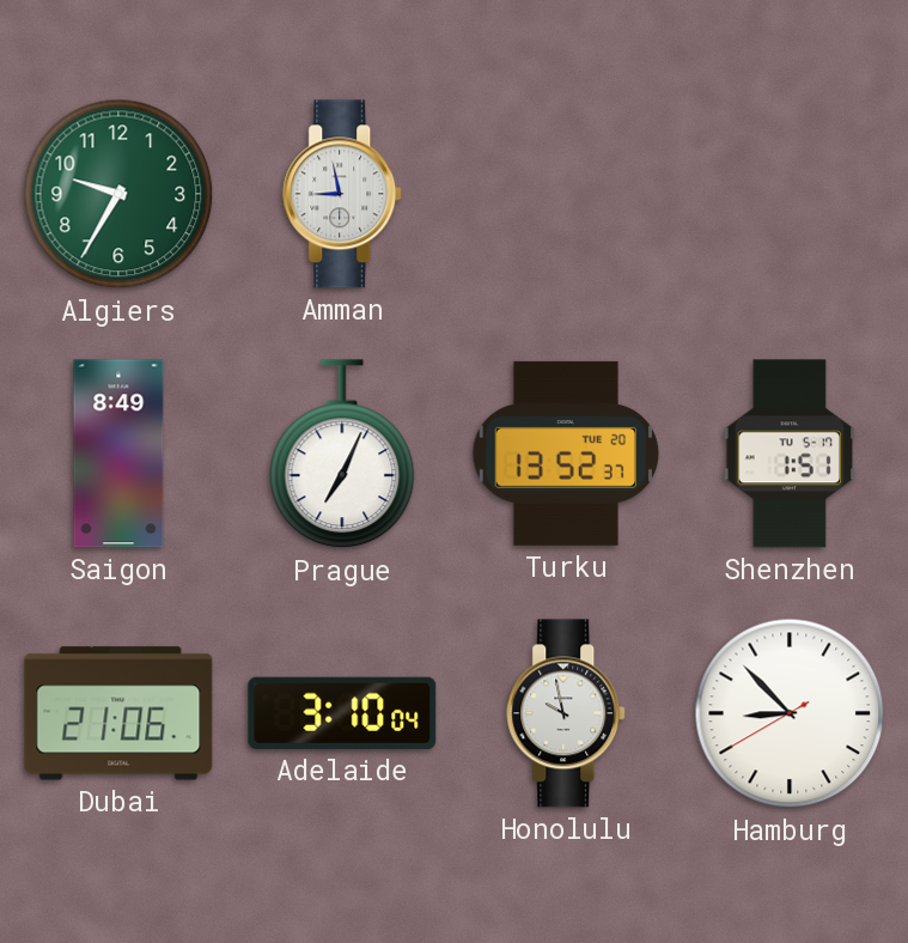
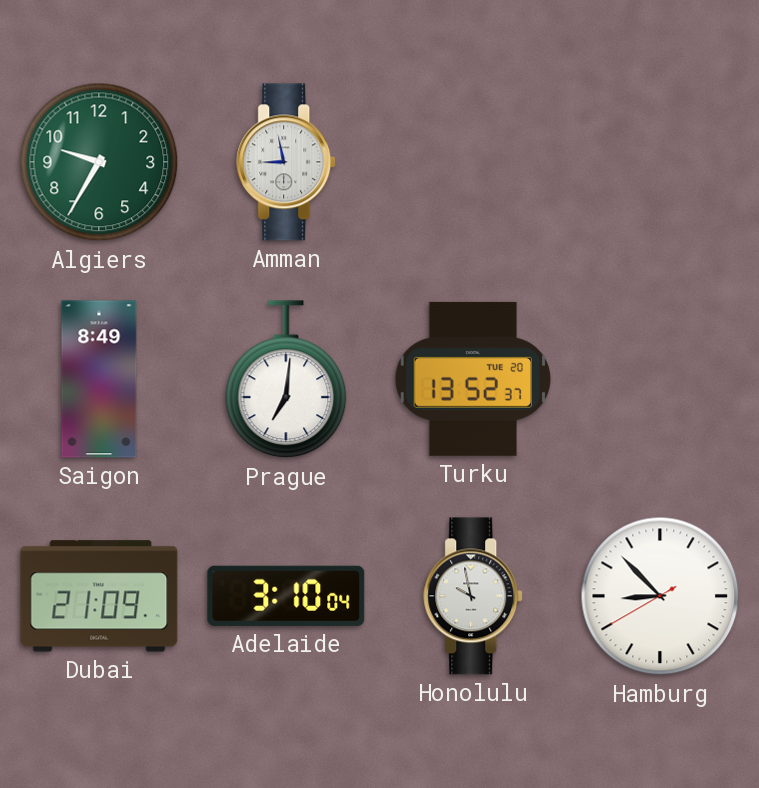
Prague: 7:04 -> 7:01
Shenzhen: 1:51 -> none
Dubai: 21:06 -> 21:09
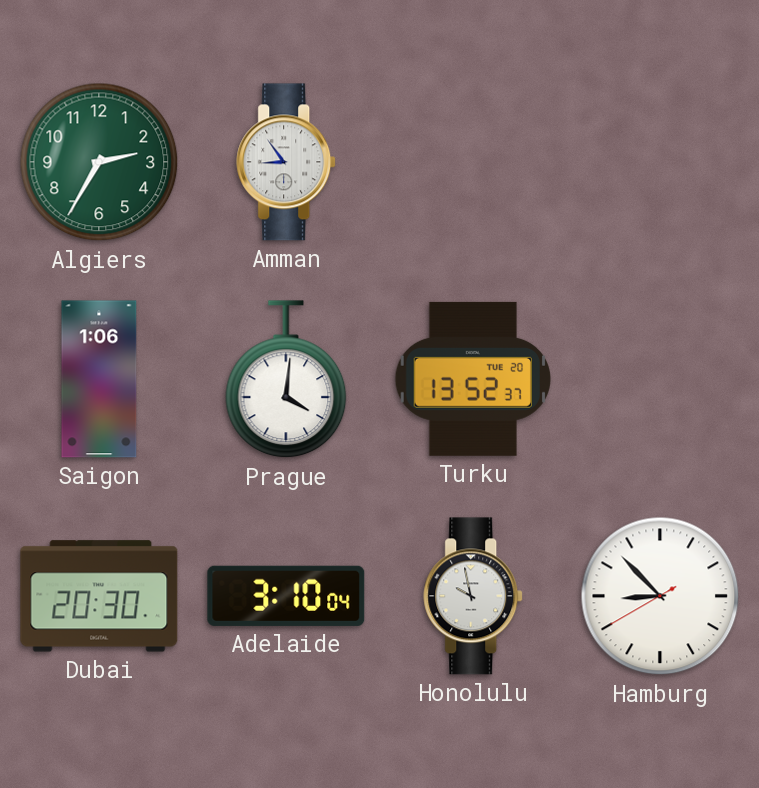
Algiers: 9:35 -> 2:35
Amman: 8:58 -> 8:54
Saigon: 8:49 -> 1:06
Prague: 7:01 -> 4:01
Dubai: 21:09 -> 20:30
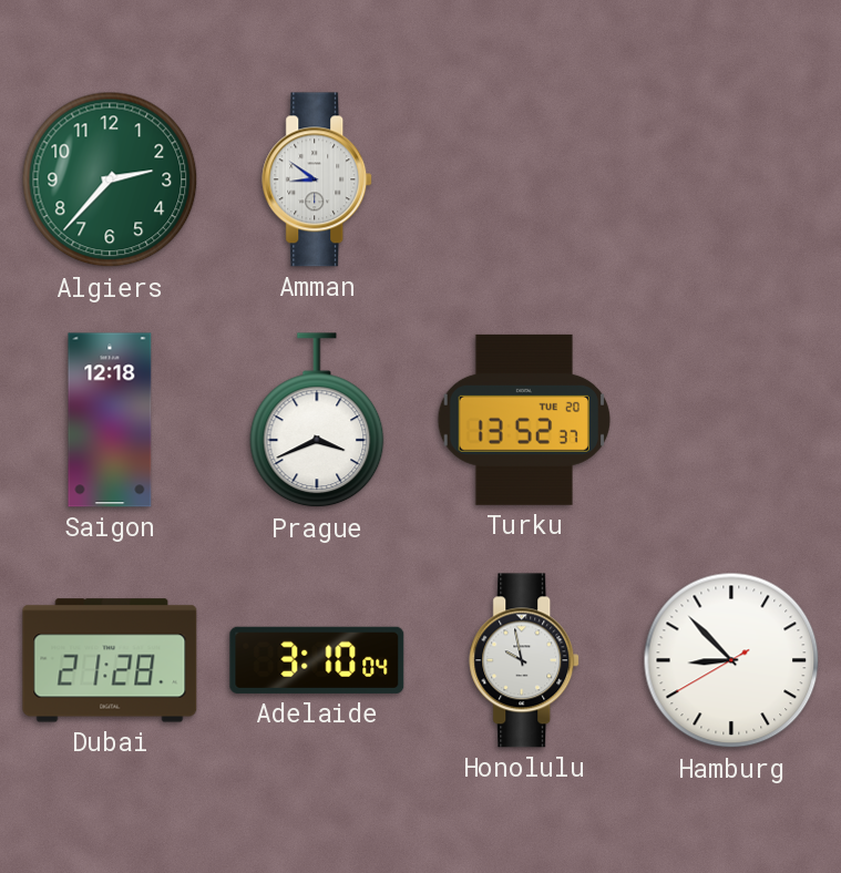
Algiers: 2:35 -> 2:37
Amman: 8:54 -> 8:51
Saigon: 1:06 -> 12:18
Prague: 4:01 -> 3:41
Dubai: 20:30 -> 21:28
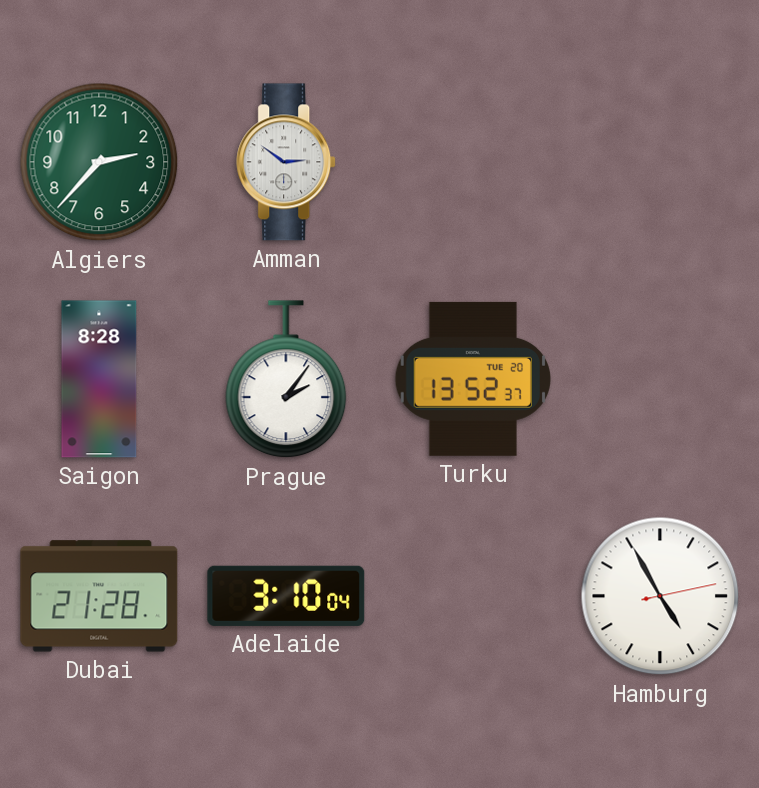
Amman: 8:51 -> 2:51
Saigon: 12:18 -> 8:28
Prague: 3:41 -> 2:06
Honolulu: 9:58 -> none
Hamburg: 8:52 -> 4:55
